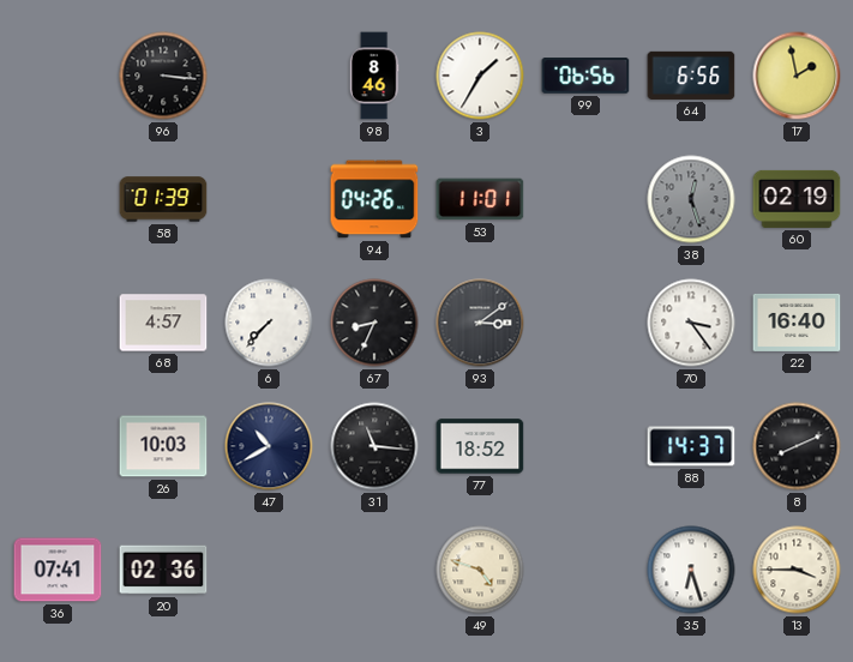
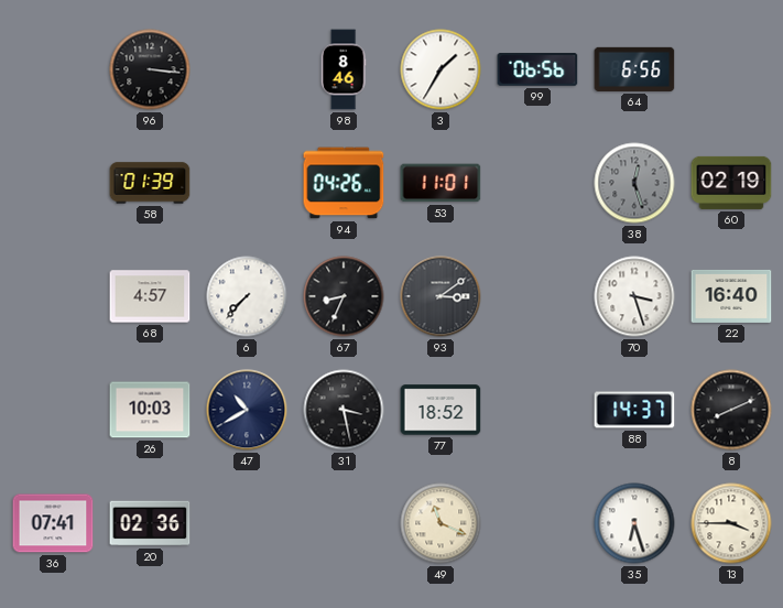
17: 1:58 -> none
70: 3:24 -> 3:27
31: 11:16 -> 3:28
49: 4:48 -> 11:19
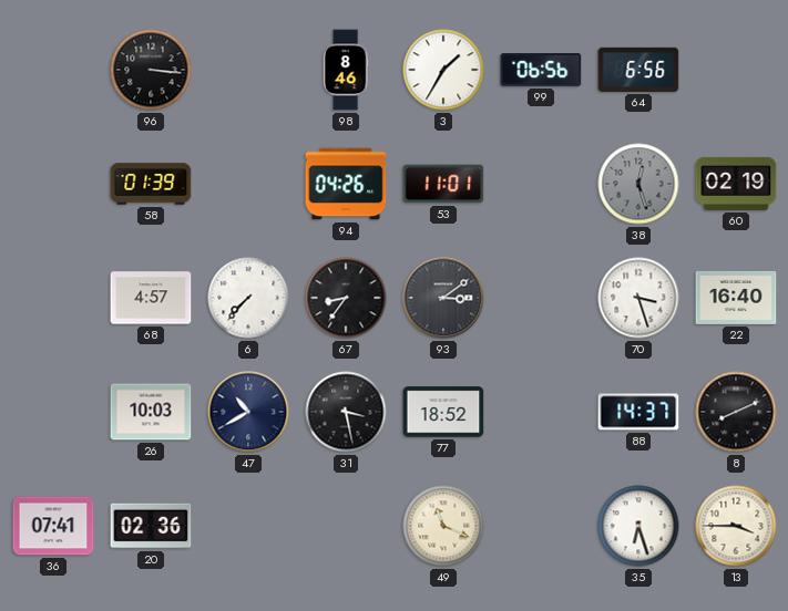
67: 8:34 -> 8:36
